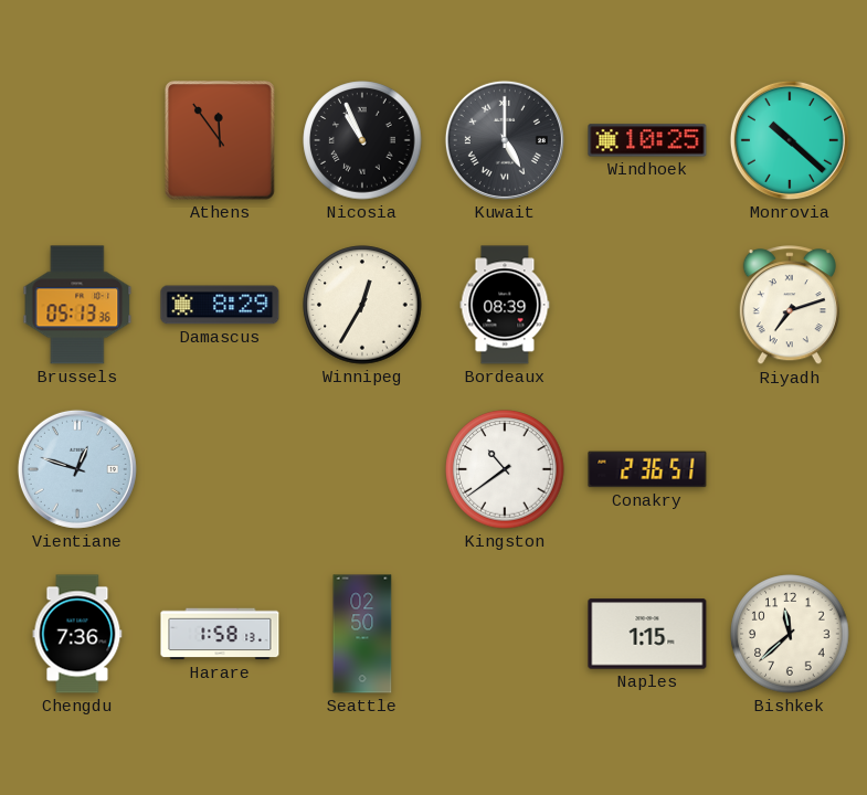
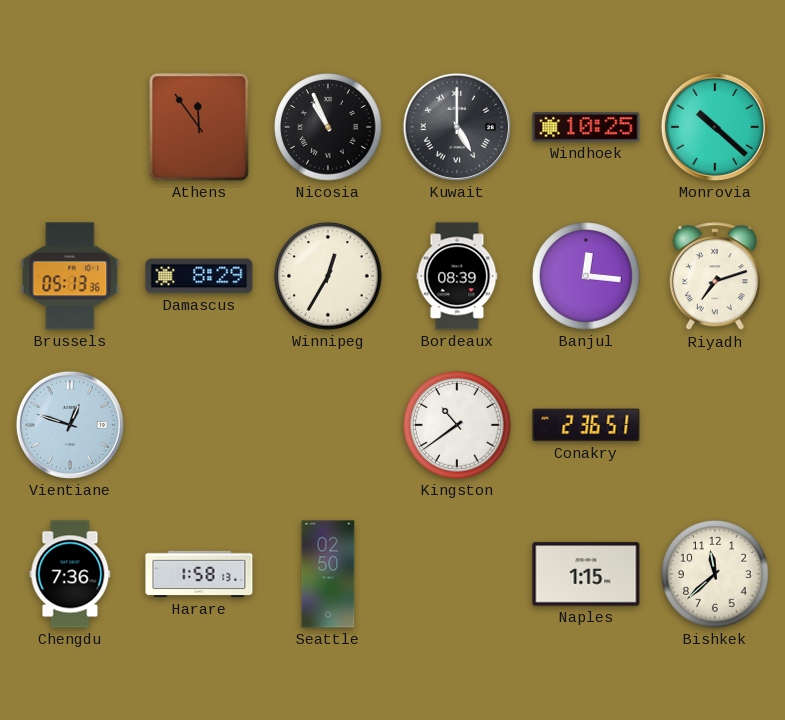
Banjul: none -> 12:16
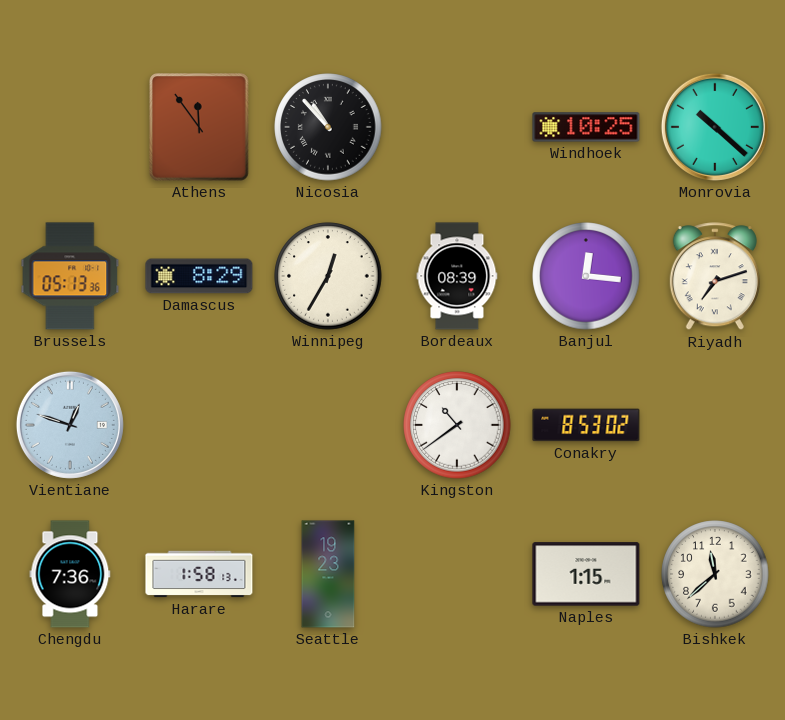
Nicosia: 10:56 -> 10:53
Kuwait: 5:00 -> none
Conakry: 2:36 -> 8:53
Seattle: 02:50 -> 19:23
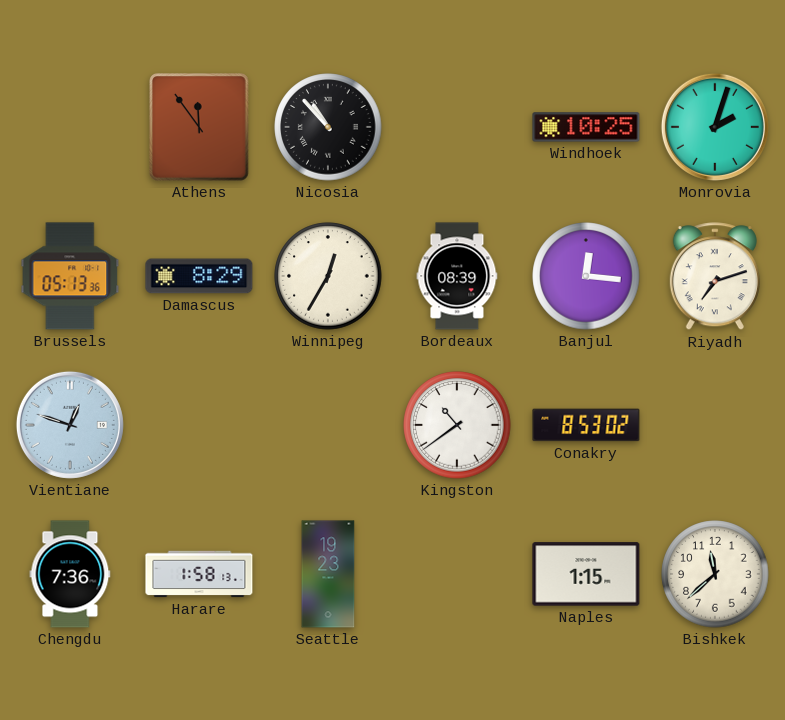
Monrovia: 10:22 -> 2:03
